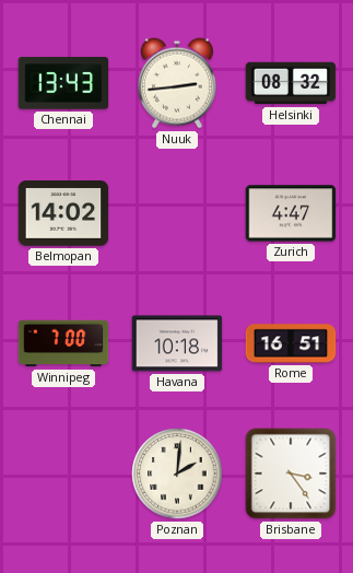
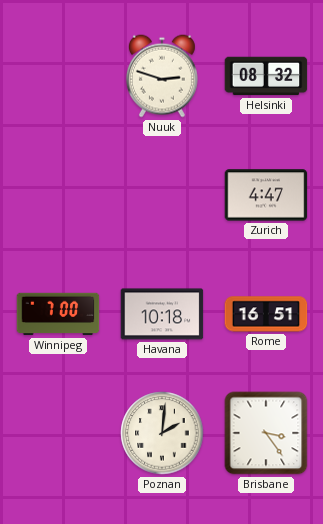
Chennai: 13:43 -> none
Nuuk: 2:44 -> 2:48
Belmopan: 14:02 -> none
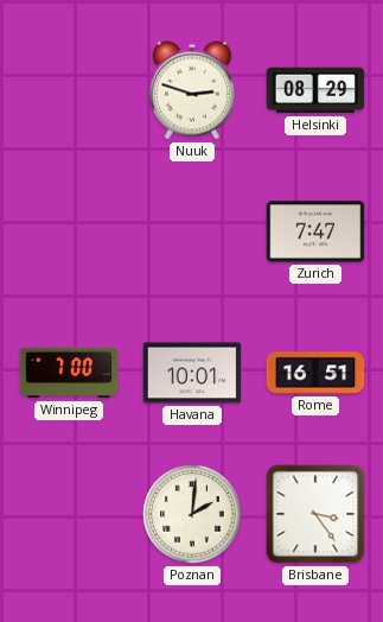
Helsinki: 08:32 -> 08:29
Zurich: 4:47 -> 7:47
Havana: 10:18 -> 10:01
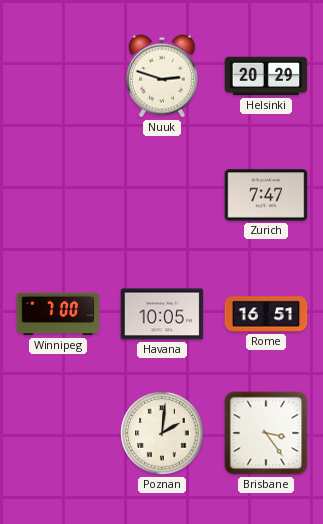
Helsinki: 08:29 -> 20:29
Havana: 10:01 -> 10:05
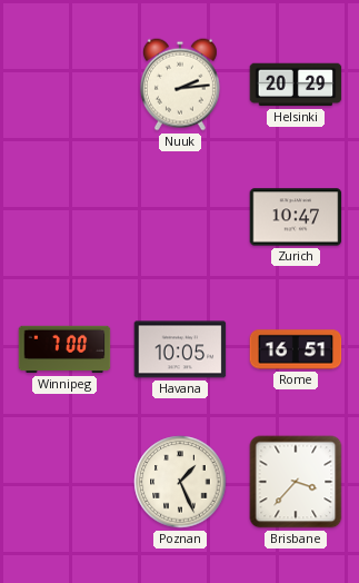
Nuuk: 2:48 -> 2:14
Zurich: 7:47 -> 10:47
Poznan: 2:01 -> 1:26
Brisbane: 3:24 -> 3:37
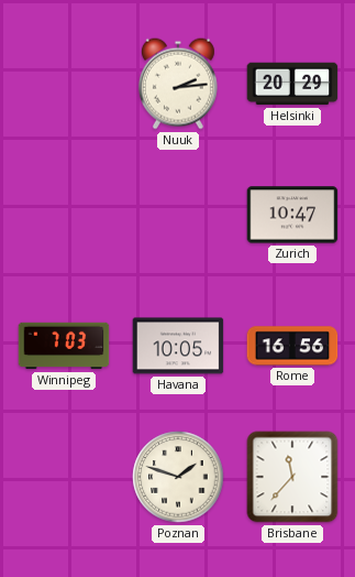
Winnipeg: 7:00 -> 7:03
Rome: 16:51 -> 16:56
Poznan: 1:26 -> 1:48
Brisbane: 3:37 -> 11:37
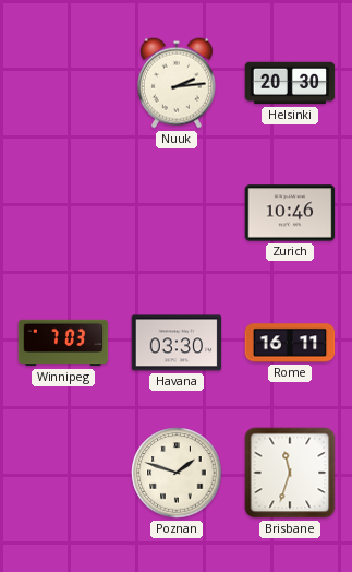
Helsinki: 20:29 -> 20:30
Zurich: 10:47 -> 10:46
Havana: 10:05 -> 03:30
Rome: 16:56 -> 16:11
Brisbane: 11:37 -> 11:33
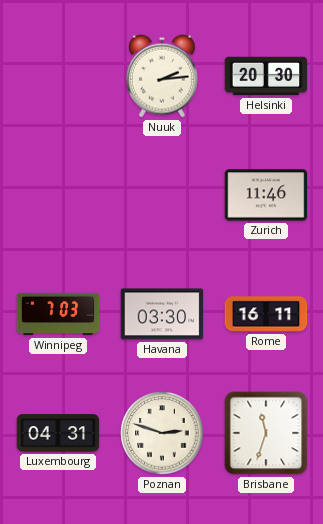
Zurich: 10:46 -> 11:46
Luxembourg: none -> 04:31
Poznan: 1:48 -> 2:48
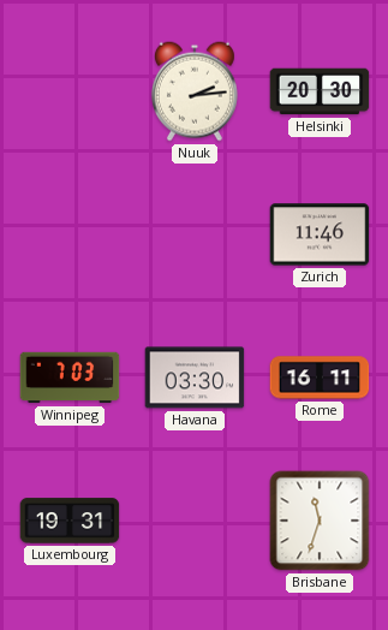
Luxembourg: 04:31 -> 19:31
Poznan: 2:48 -> none
